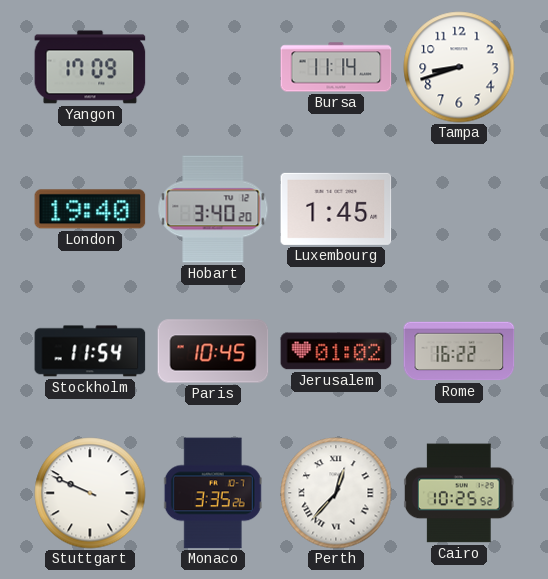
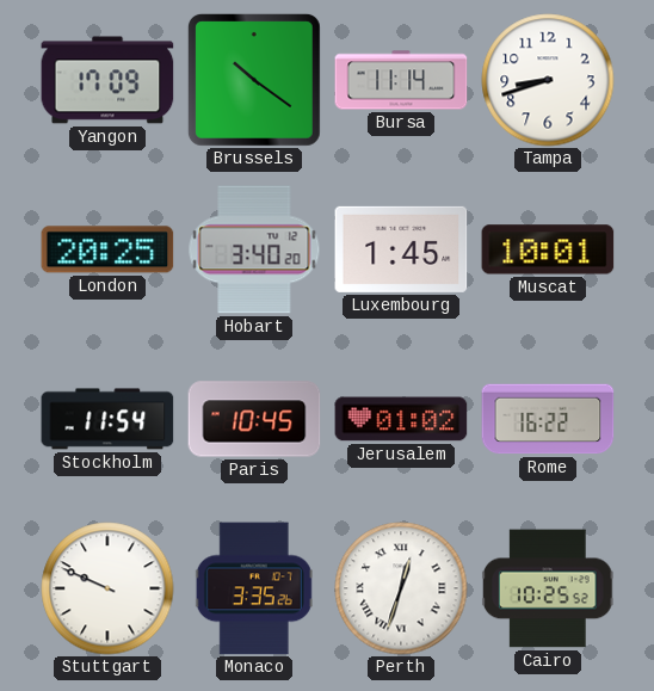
Brussels: none -> 10:21
London: 19:40 -> 20:25
Muscat: none -> 10:01
Perth: 12:37 -> 12:33
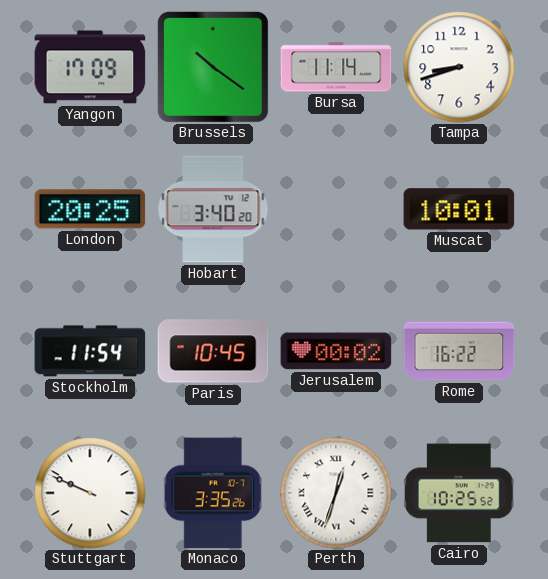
Luxembourg: 1:45 -> none
Jerusalem: 01:02 -> 00:02
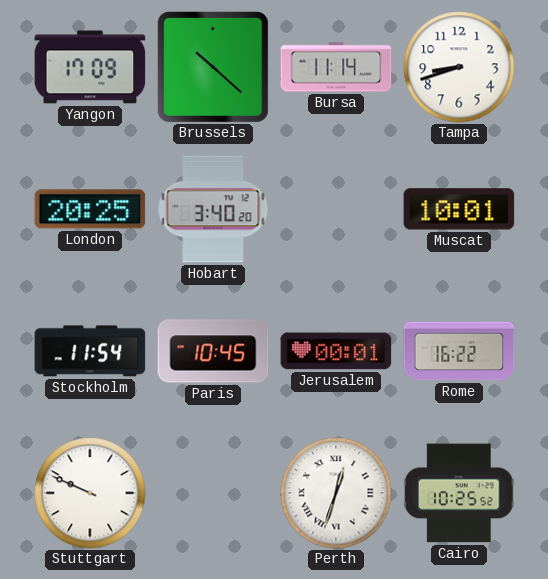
Brussels: 10:21 -> 10:22
Jerusalem: 00:02 -> 00:01
Monaco: 3:35 -> none
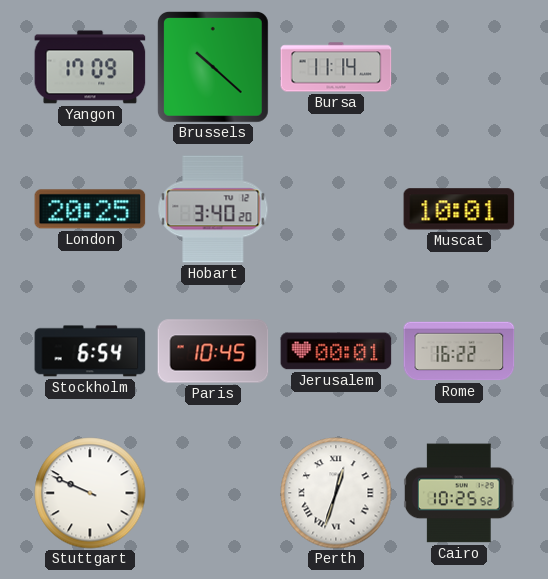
Tampa: 8:42 -> none
Stockholm: 11:54 -> 6:54
